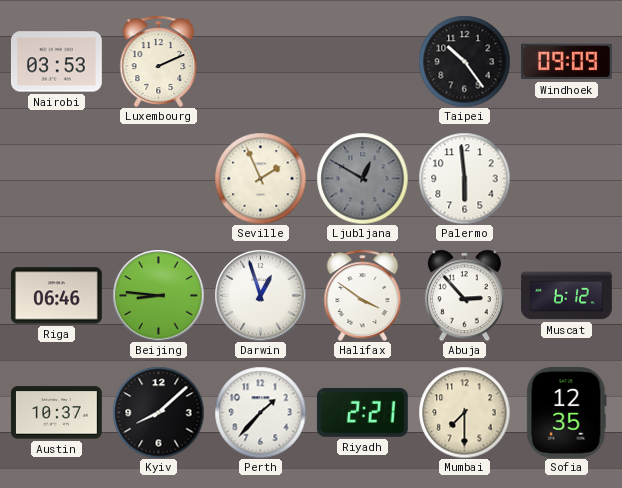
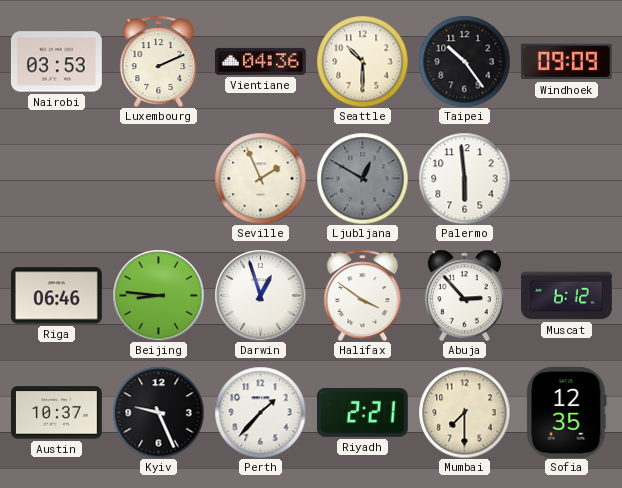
Vientiane: none -> 04:36
Seattle: none -> 10:30
Kyiv: 8:08 -> 9:26
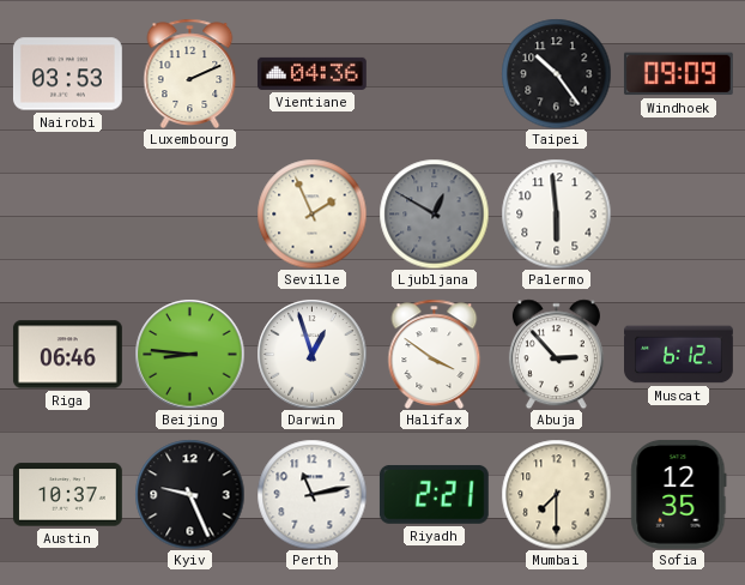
Seattle: 10:30 -> none
Perth: 1:37 -> 11:13
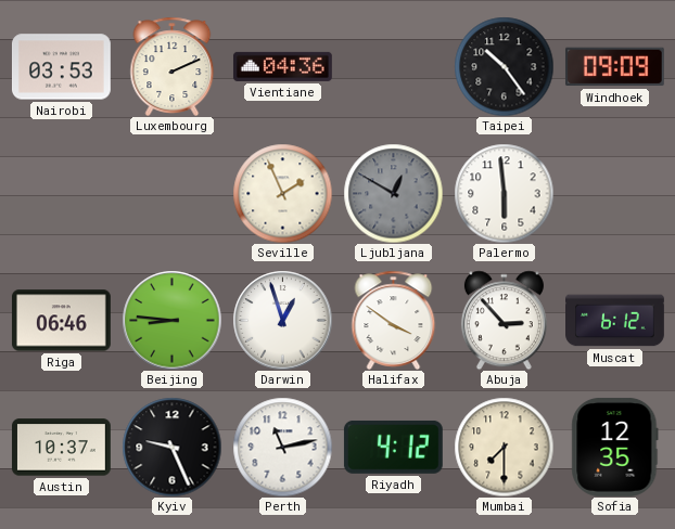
Riyadh: 2:21 -> 4:12
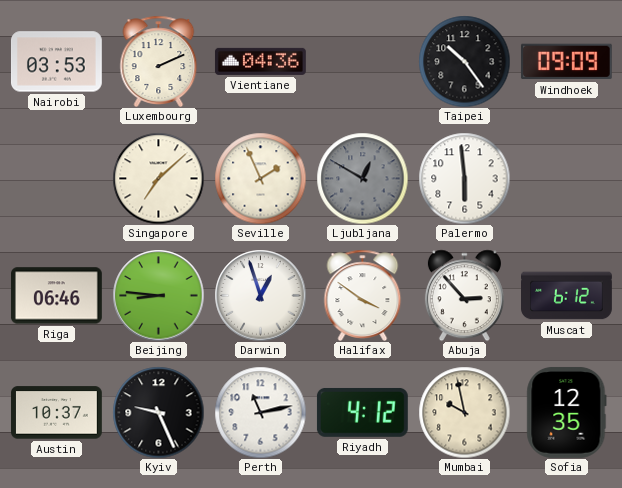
Singapore: none -> 7:08
Mumbai: 7:30 -> 9:58
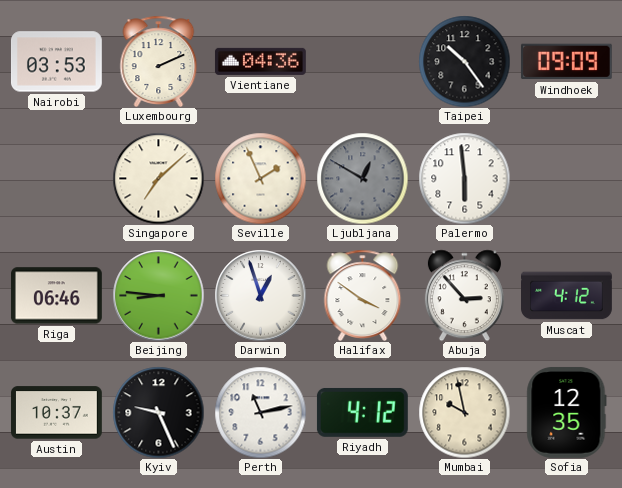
Muscat: 6:12 -> 4:12
